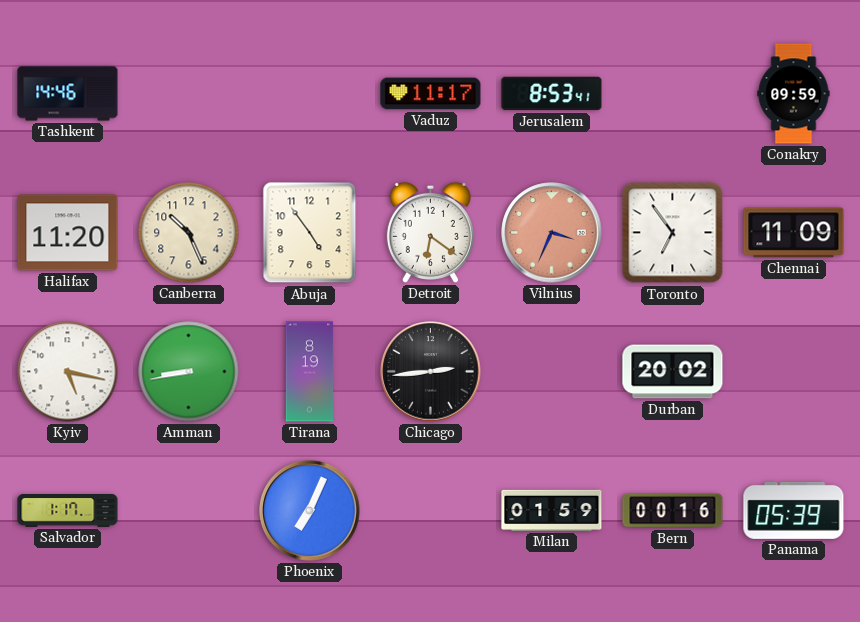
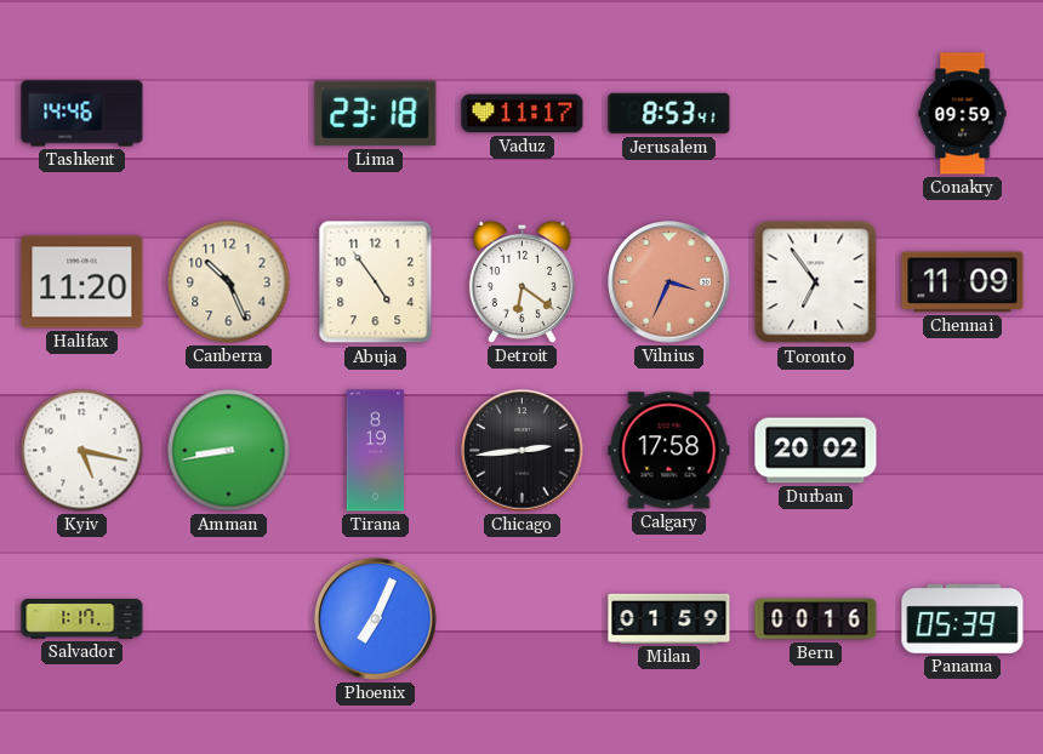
Lima: none -> 23:18
Calgary: none -> 17:58
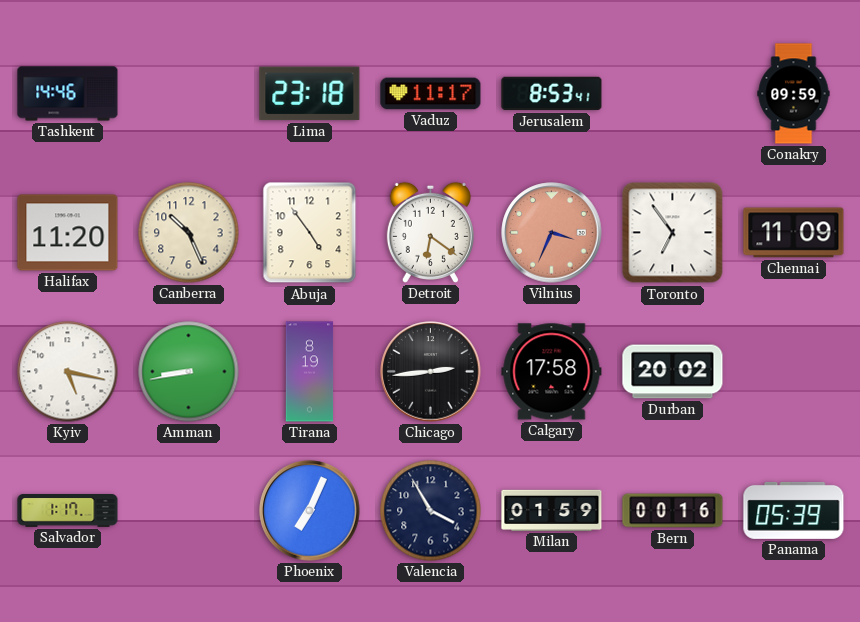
Valencia: none -> 3:55
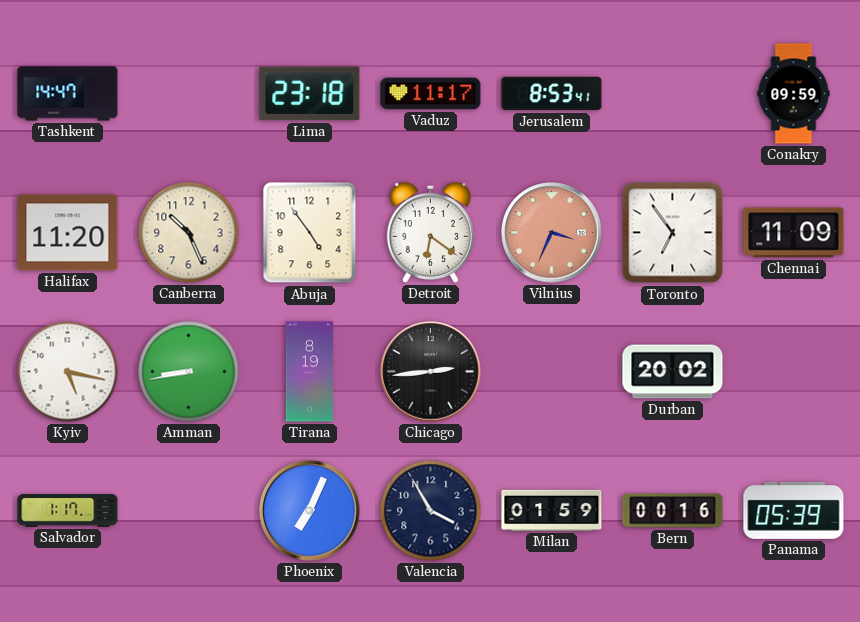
Tashkent: 14:46 -> 14:47
Calgary: 17:58 -> none
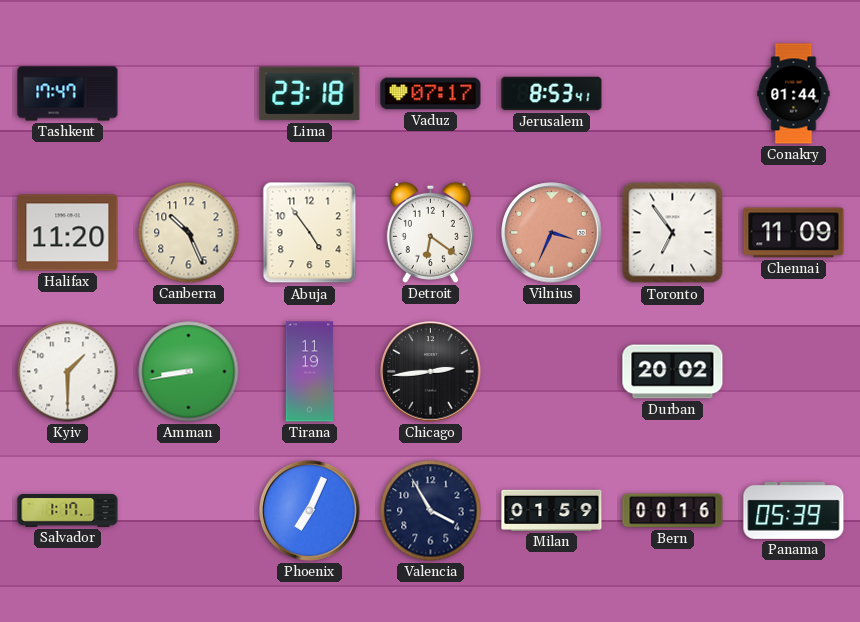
Tashkent: 14:47 -> 17:47
Vaduz: 11:17 -> 07:17
Conakry: 09:59 -> 01:44
Kyiv: 5:17 -> 1:30
Tirana: 8:19 -> 11:19
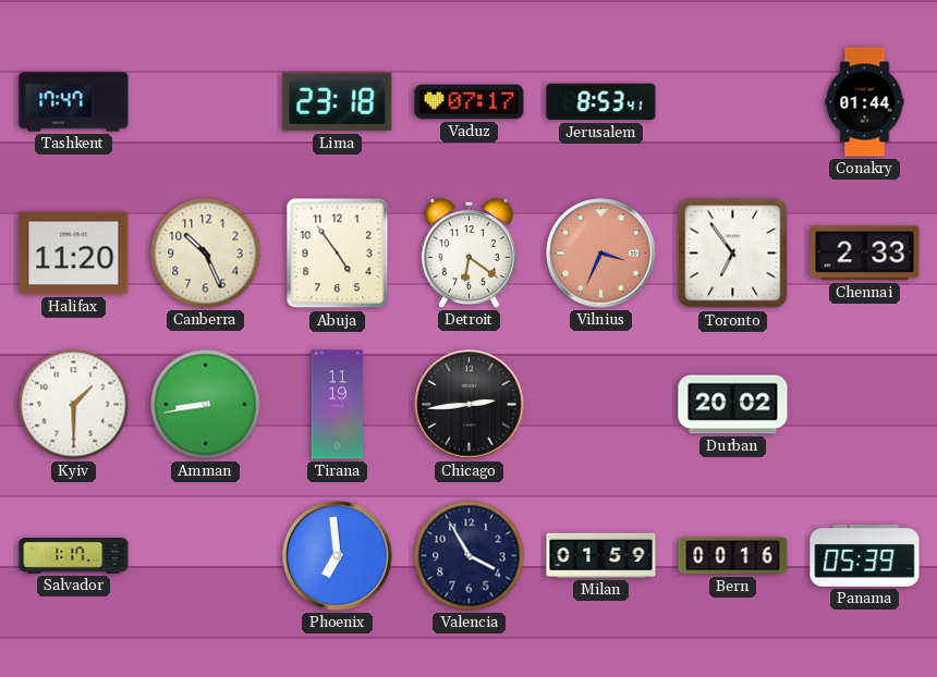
Chennai: 11:09 -> 2:33
Phoenix: 7:04 -> 6:59
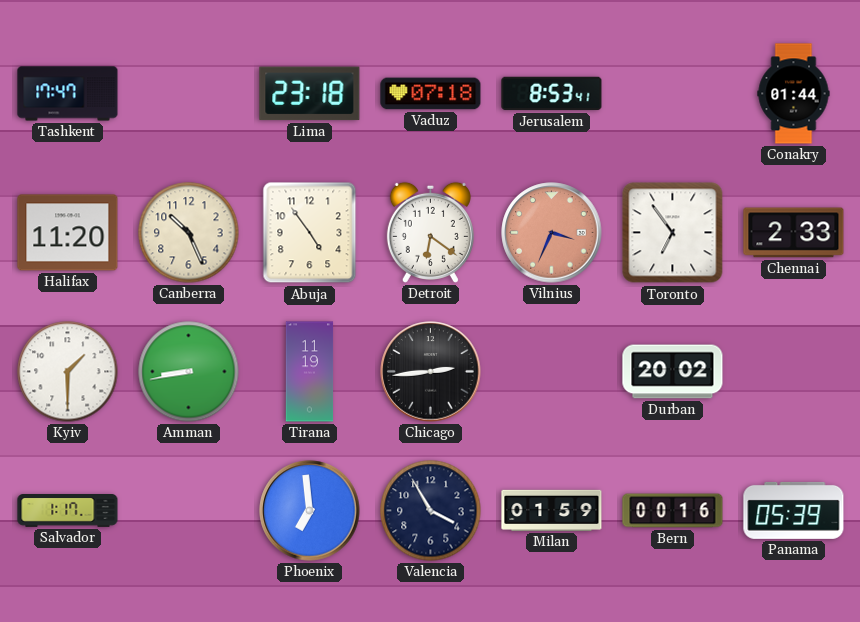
Vaduz: 07:17 -> 07:18
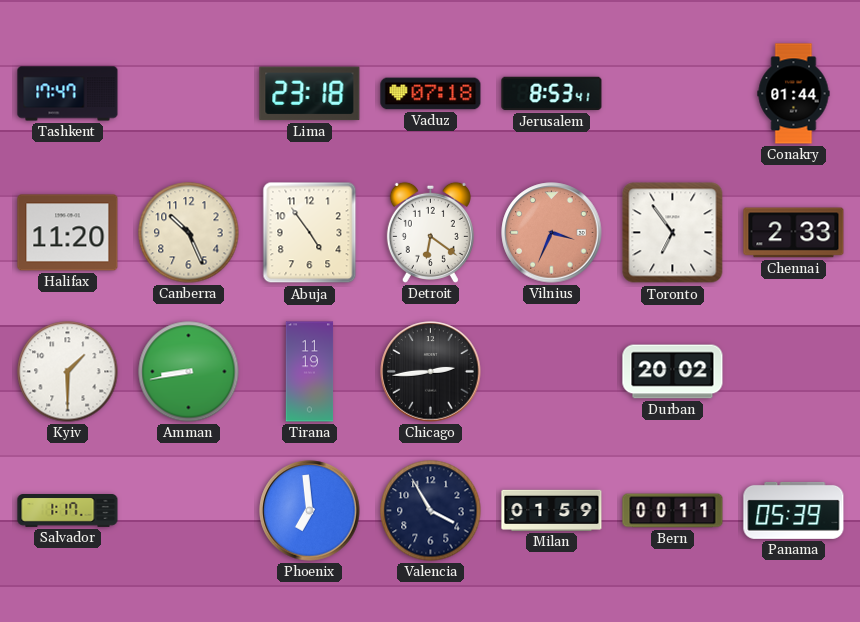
Bern: 00:16 -> 00:11
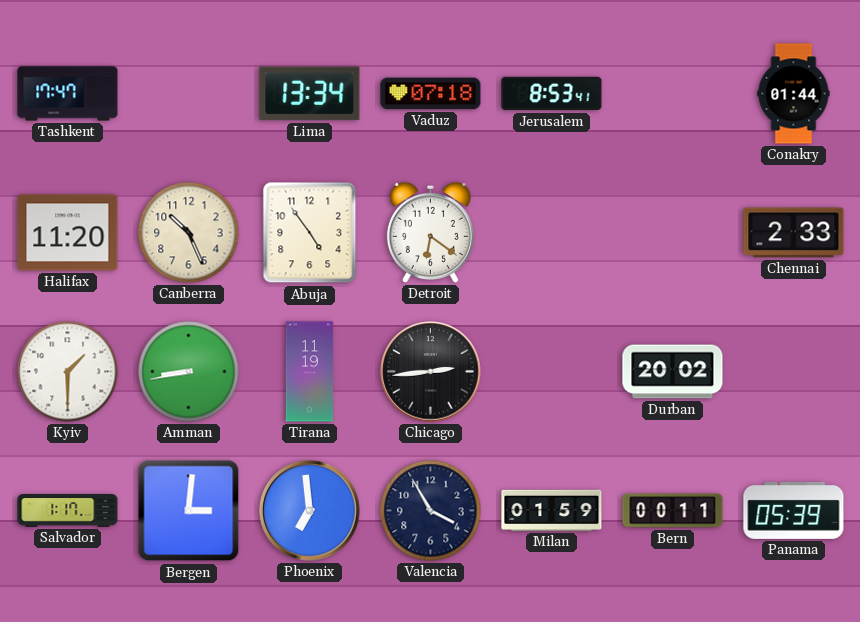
Lima: 23:18 -> 13:34
Vilnius: 3:34 -> none
Toronto: 6:54 -> none
Bergen: none -> 3:01
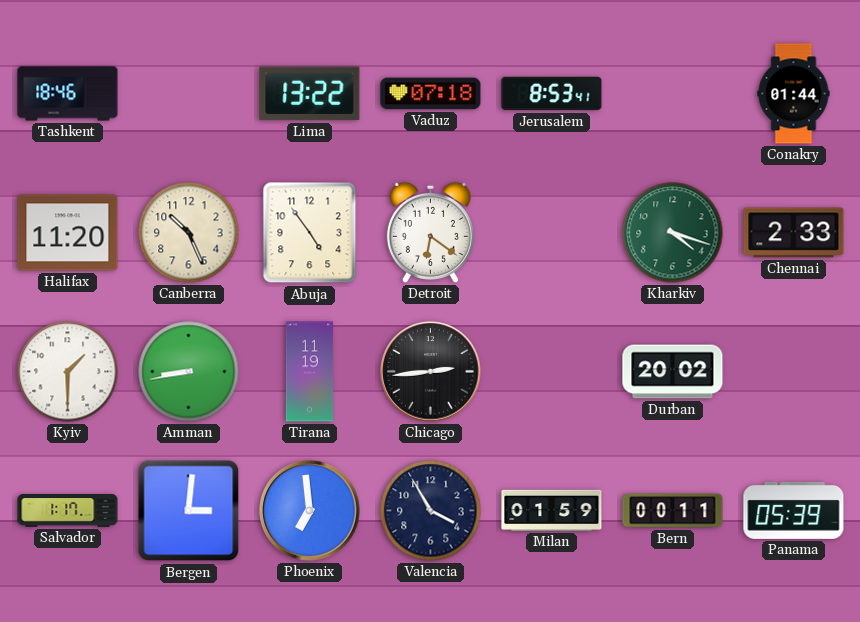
Tashkent: 17:47 -> 18:46
Lima: 13:34 -> 13:22
Kharkiv: none -> 4:18
